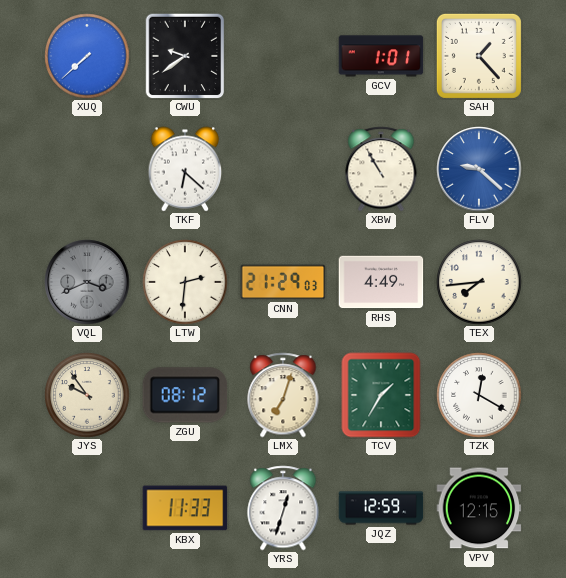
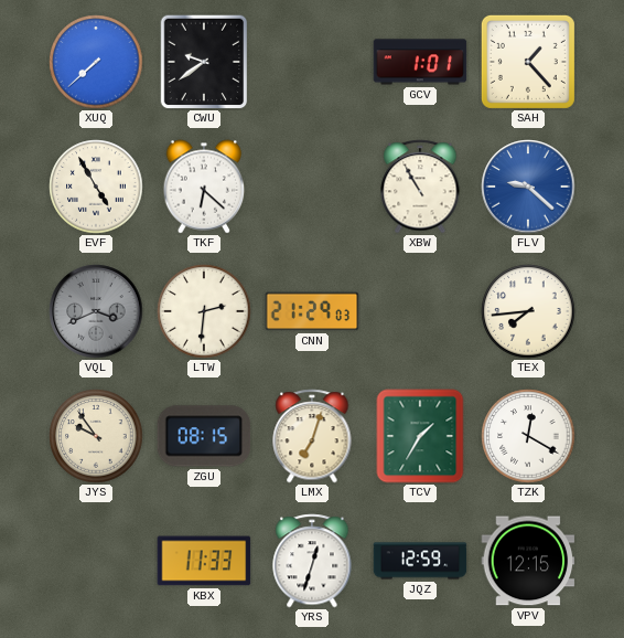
EVF: none -> 4:55
RHS: 4:49 -> none
ZGU: 08:12 -> 08:15
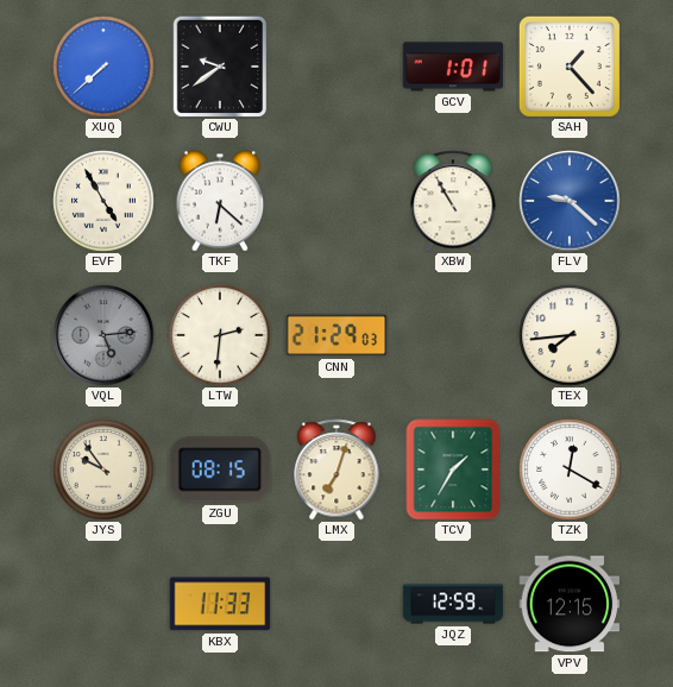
VQL: 3:41 -> 5:14
YRS: 12:33 -> none
